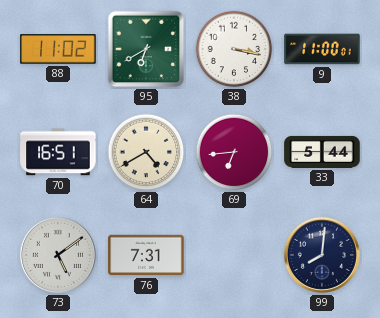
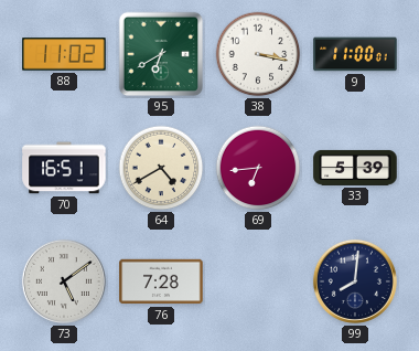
33: 5:44 -> 5:39
76: 7:31 -> 7:28
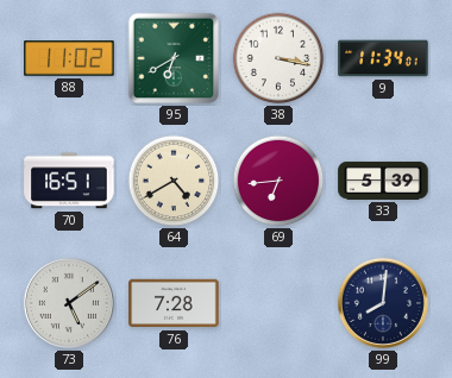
9: 11:00 -> 11:34
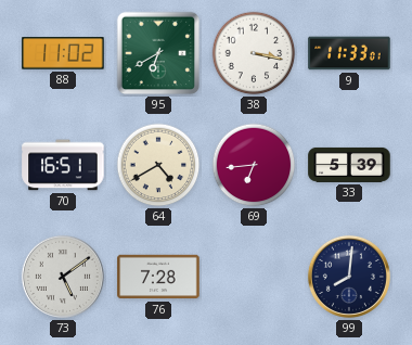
9: 11:34 -> 11:33
